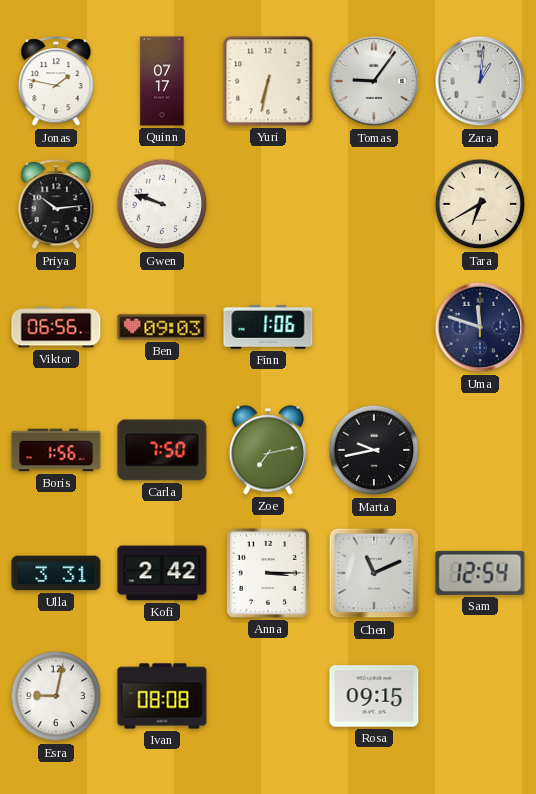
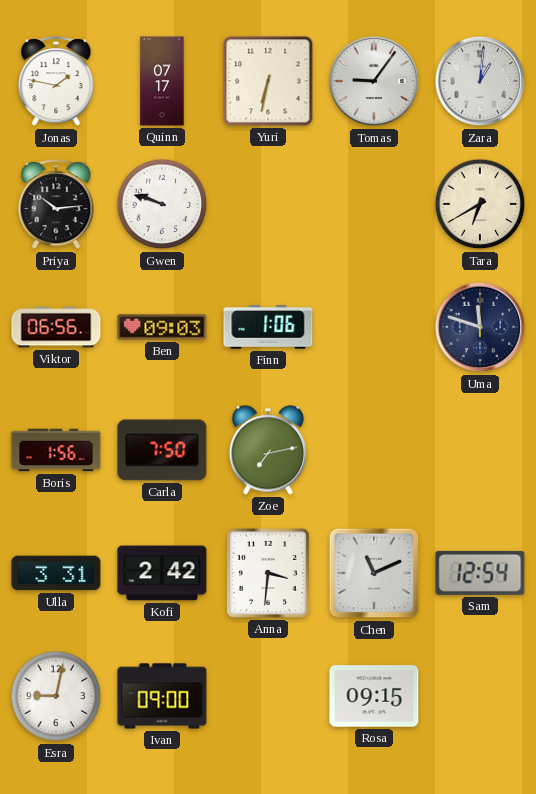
Marta: 9:43 -> none
Anna: 3:15 -> 3:31
Ivan: 08:08 -> 09:00
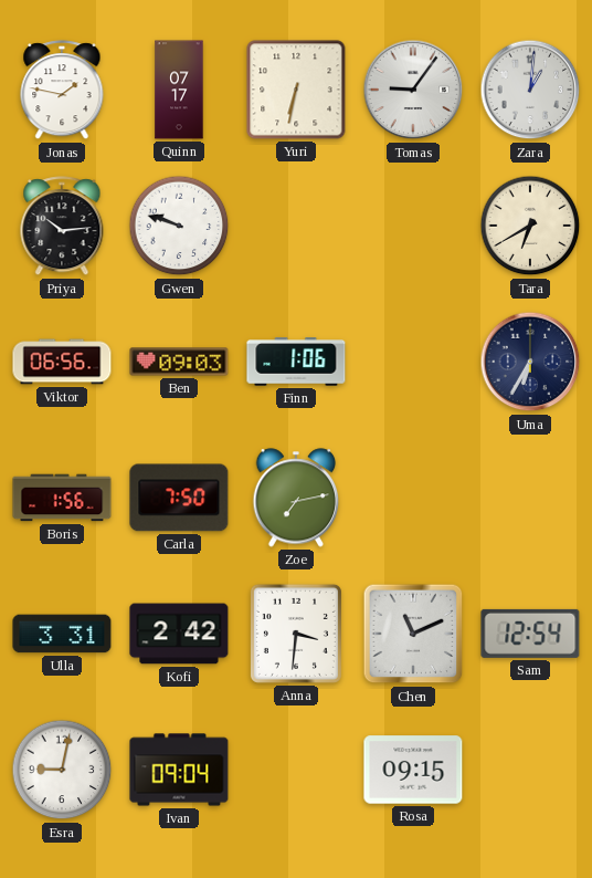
Uma: 11:48 -> 6:35
Ivan: 09:00 -> 09:04
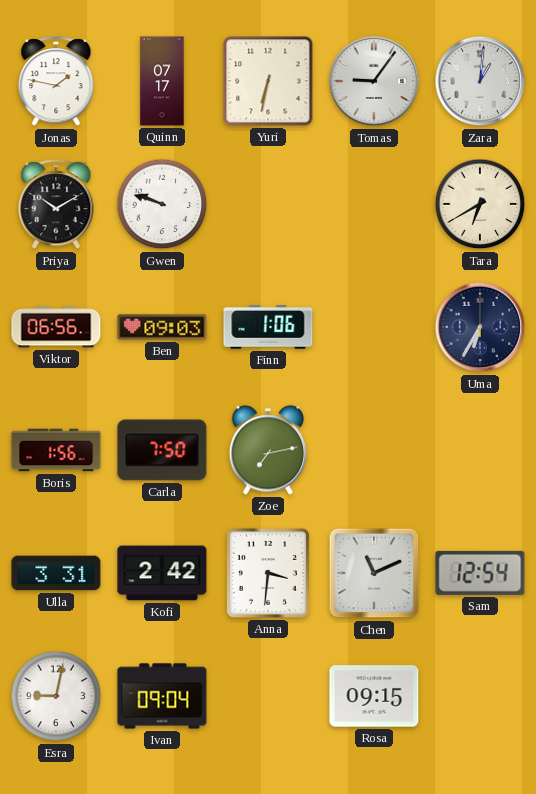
Priya: 10:14 -> 10:10
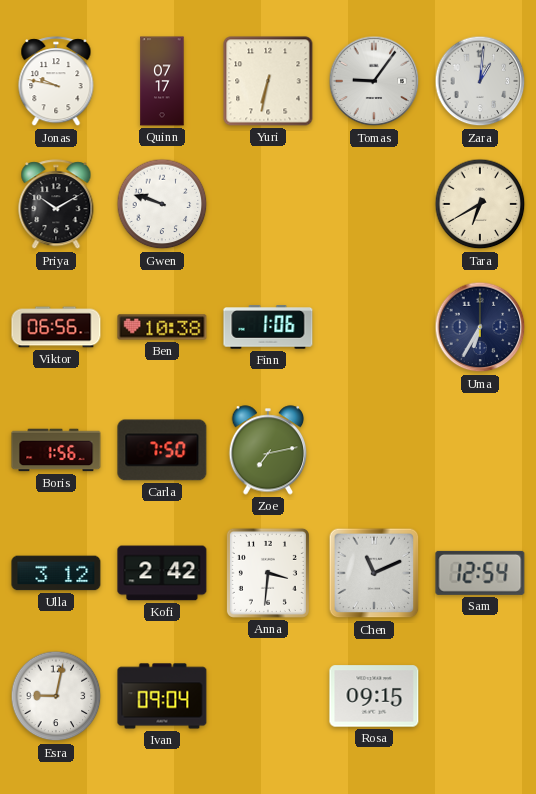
Jonas: 1:47 -> 9:47
Ben: 09:03 -> 10:38
Ulla: 3:31 -> 3:12
